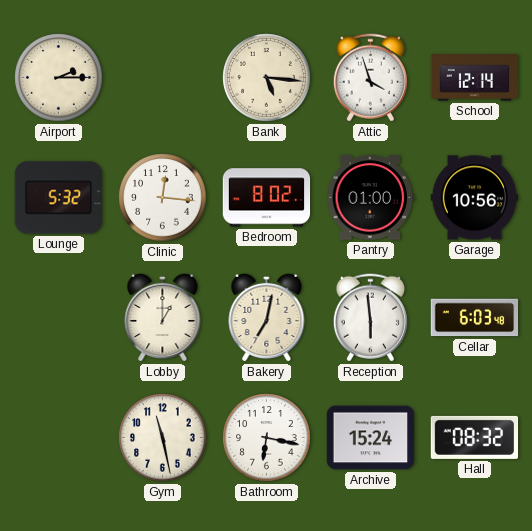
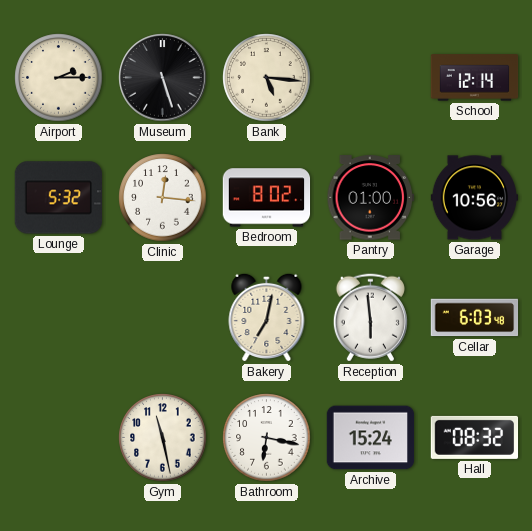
Museum: none -> 5:27
Attic: 3:57 -> none
Lobby: 1:00 -> none
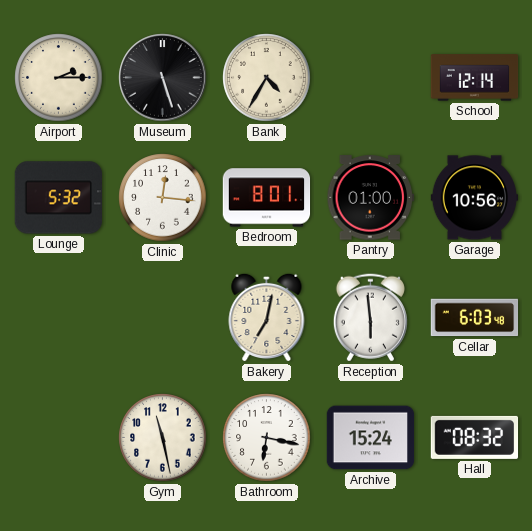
Bank: 5:16 -> 4:35
Bedroom: 8:02 -> 8:01
